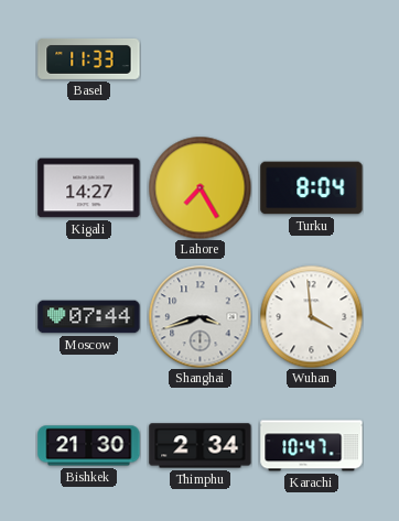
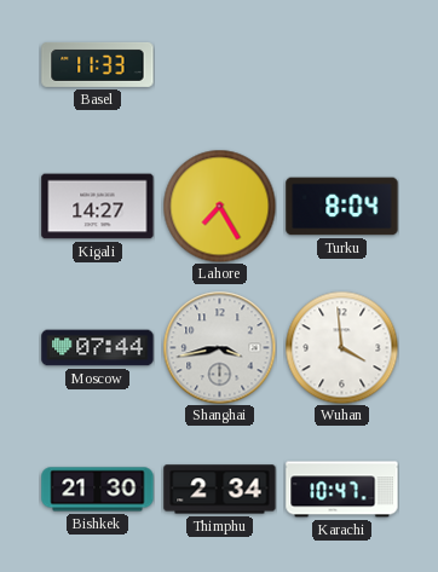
Shanghai: 3:42 -> 3:43
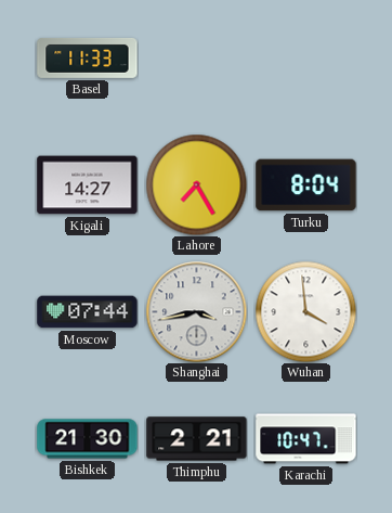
Thimphu: 2:34 -> 2:21
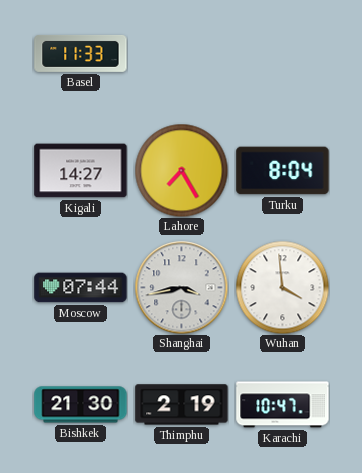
Thimphu: 2:21 -> 2:19
